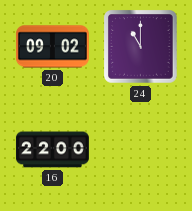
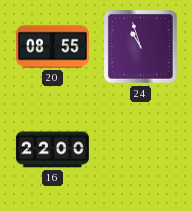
20: 09:02 -> 08:55
24: 11:00 -> 10:57
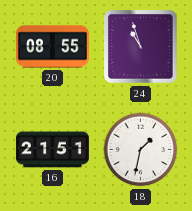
16: 22:00 -> 21:51
18: none -> 1:32
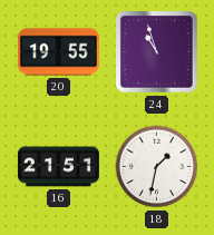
20: 08:55 -> 19:55
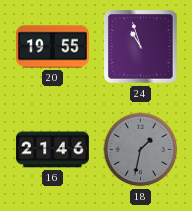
16: 21:51 -> 21:46
18 dial: white -> grey
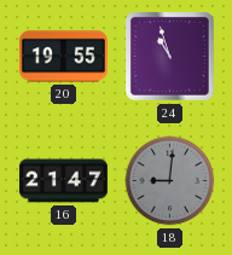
16: 21:46 -> 21:47
18: 1:32 -> 9:01
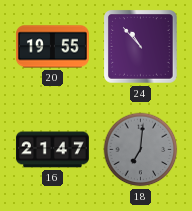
24: 10:57 -> 10:53
18: 9:01 -> 7:01
